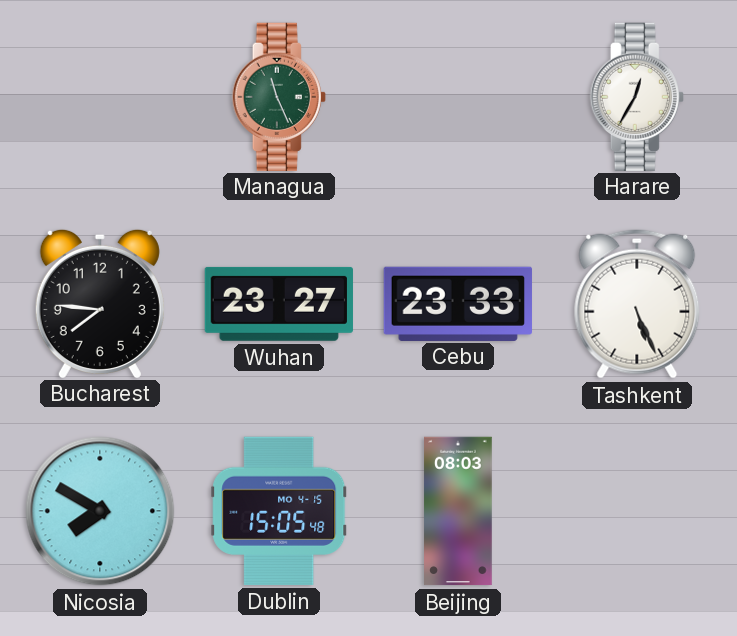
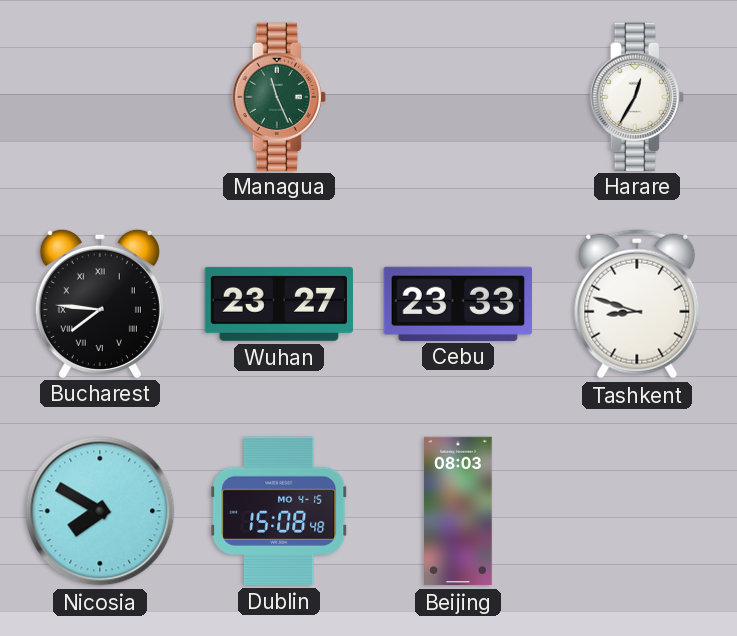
Bucharest numerals: Arabic -> Roman
Tashkent: 5:26 -> 8:48
Dublin: 15:05 -> 15:08
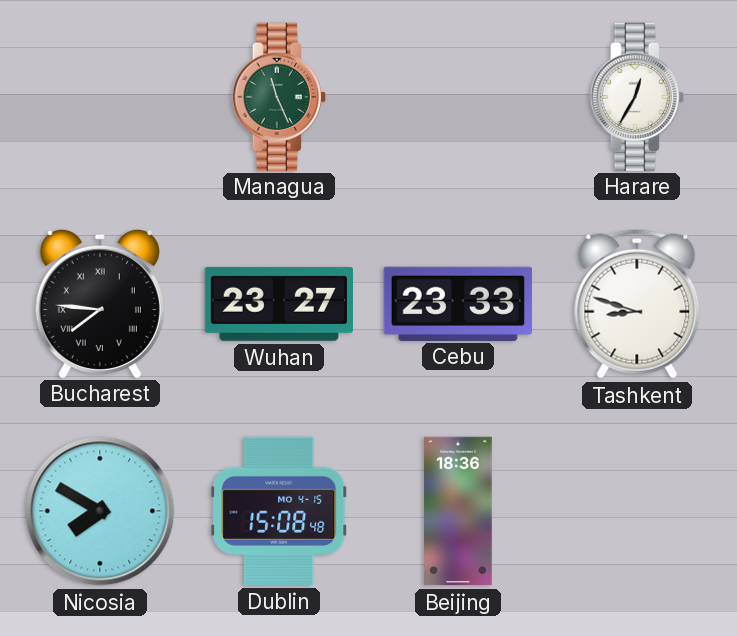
Beijing: 08:03 -> 18:36
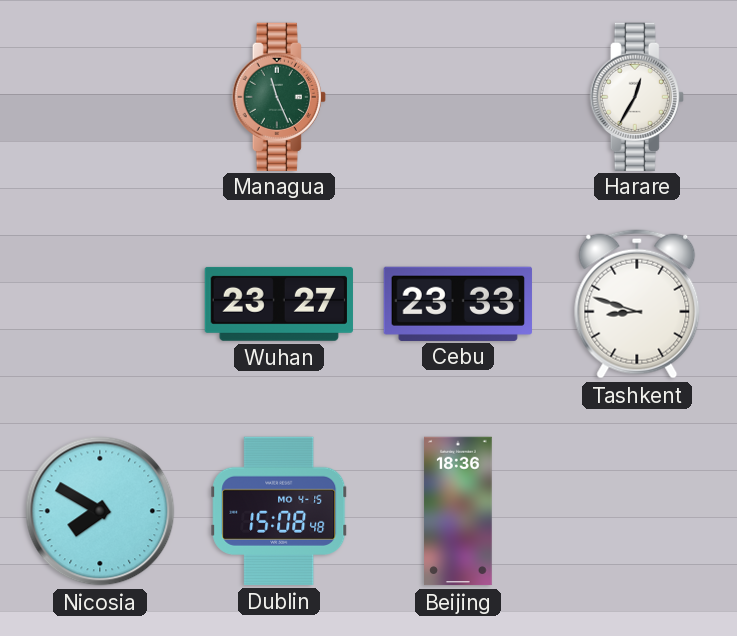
Bucharest: 7:46 -> none
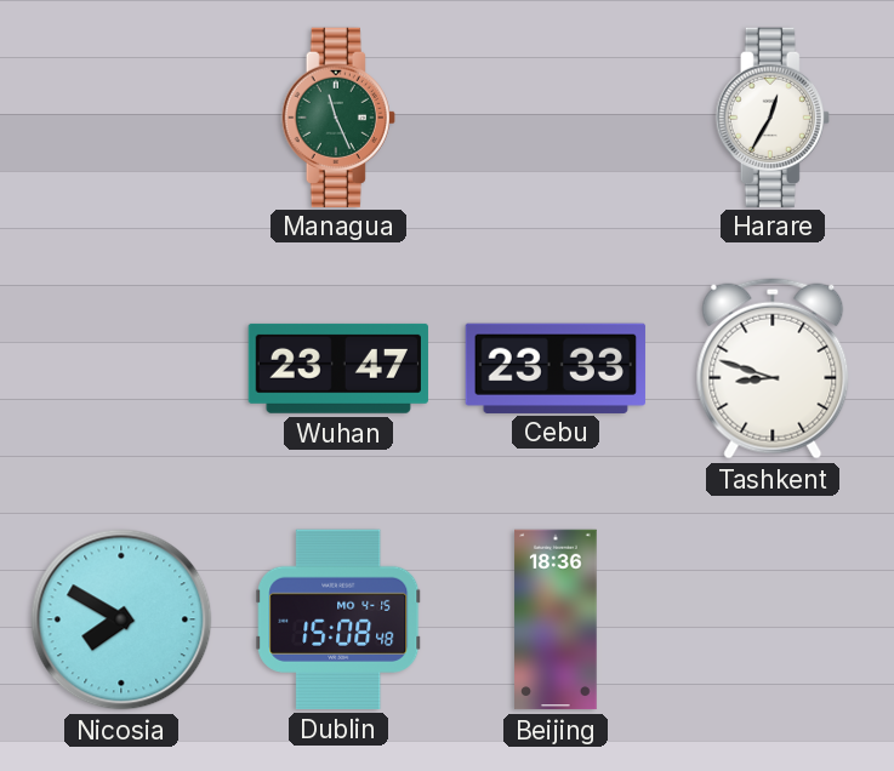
Wuhan: 23:27 -> 23:47
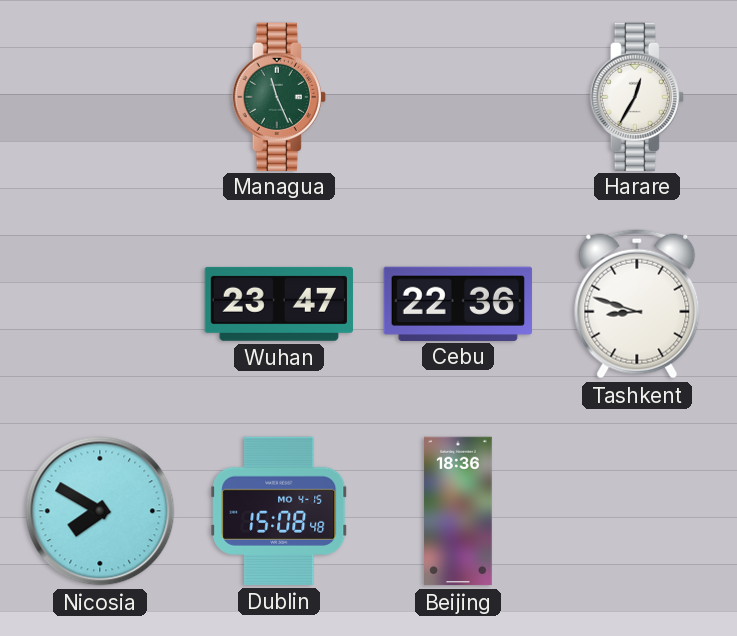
Cebu: 23:33 -> 22:36
